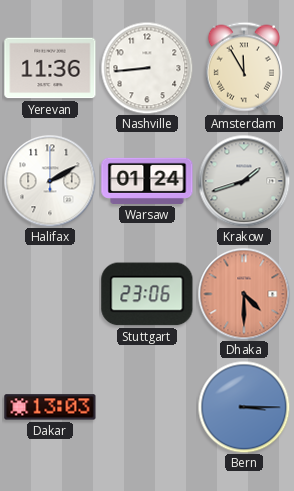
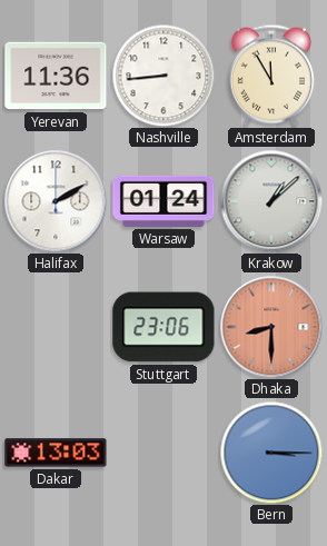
Krakow: 1:42 -> 1:08
Dhaka: 4:30 -> 8:30
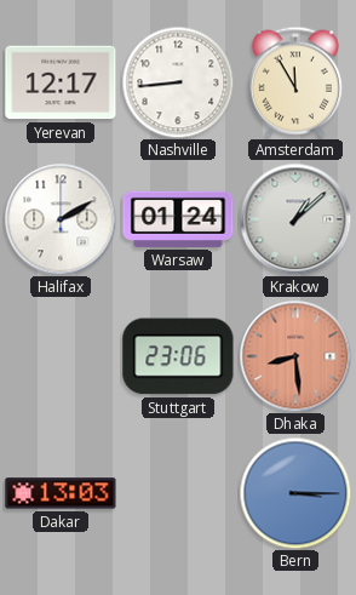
Yerevan: 11:36 -> 12:17
Dhaka: 8:30 -> 8:29
